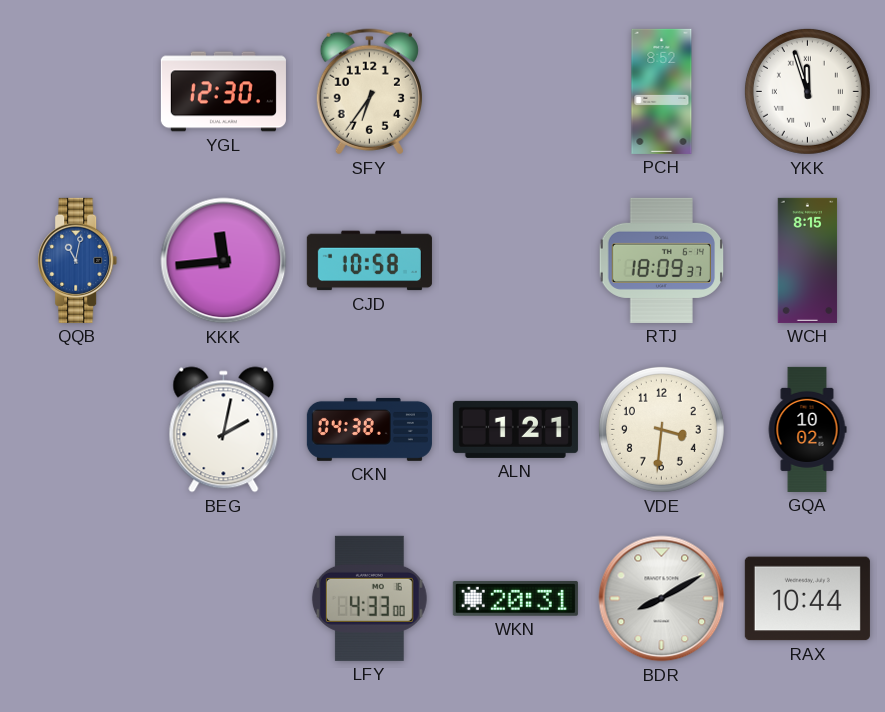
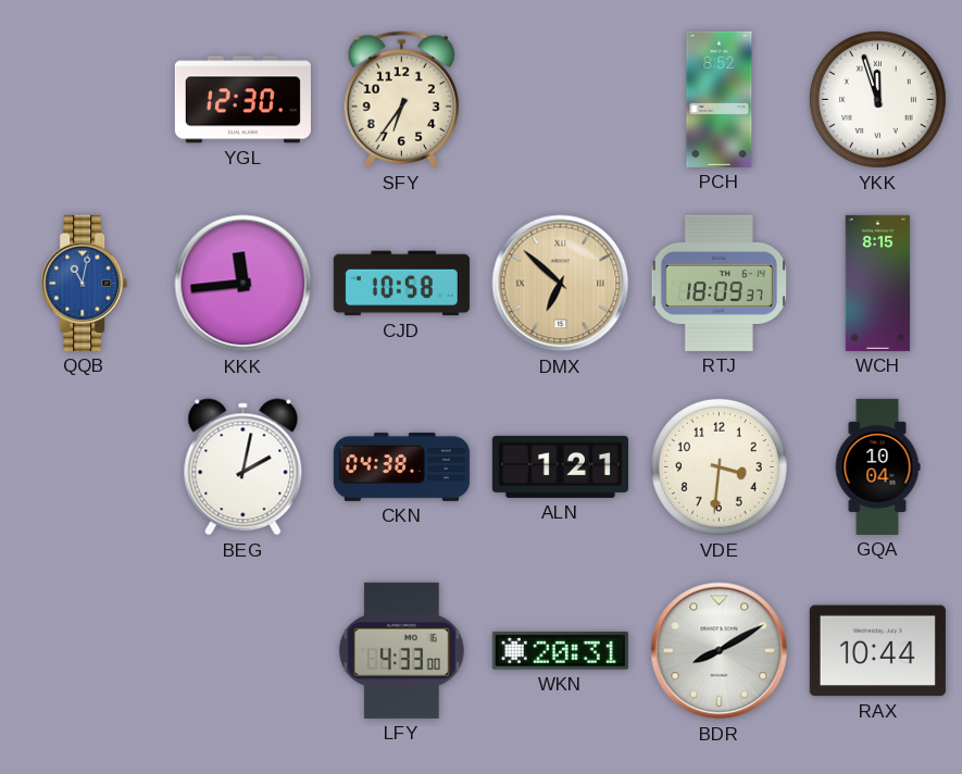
DMX: none -> 6:52
GQA: 10:02 -> 10:04
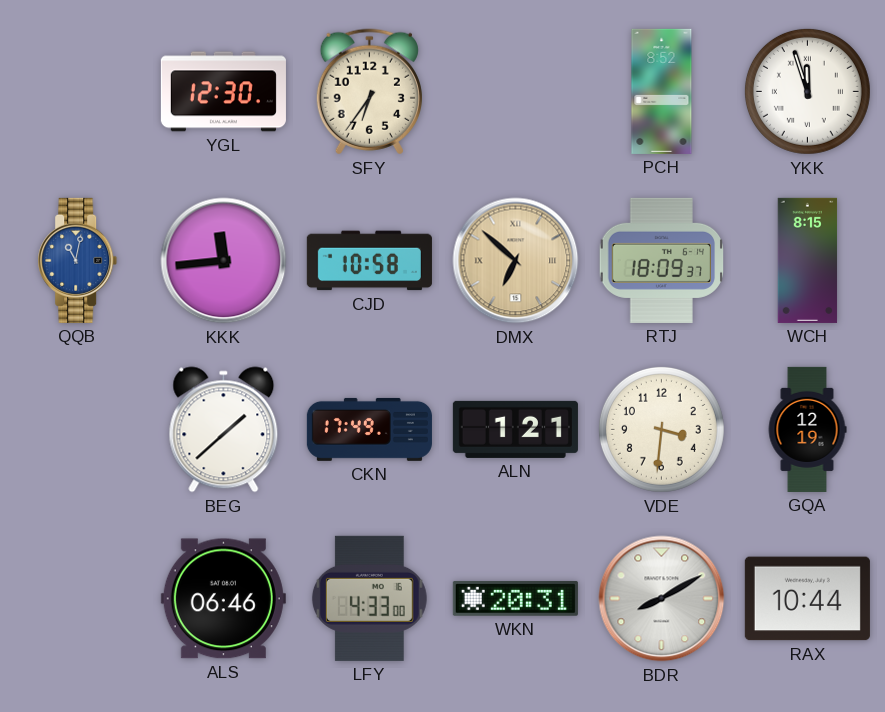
BEG: 2:02 -> 1:38
CKN: 04:38 -> 17:49
GQA: 10:04 -> 12:19
ALS: none -> 06:46
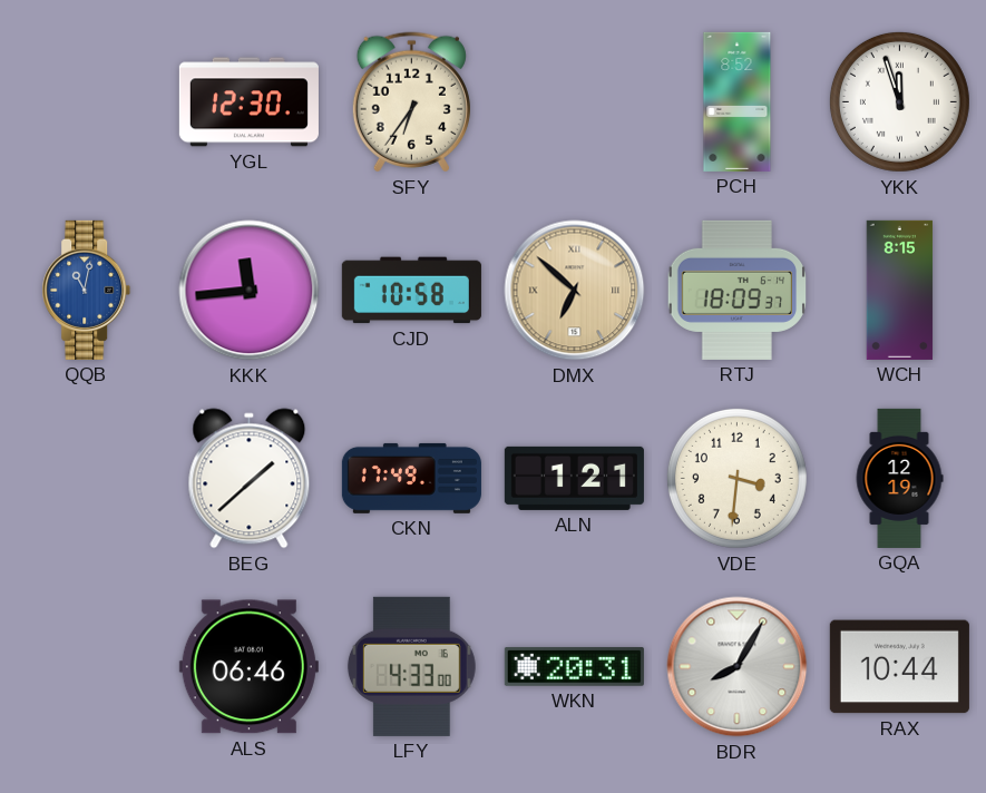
BDR: 8:10 -> 8:05
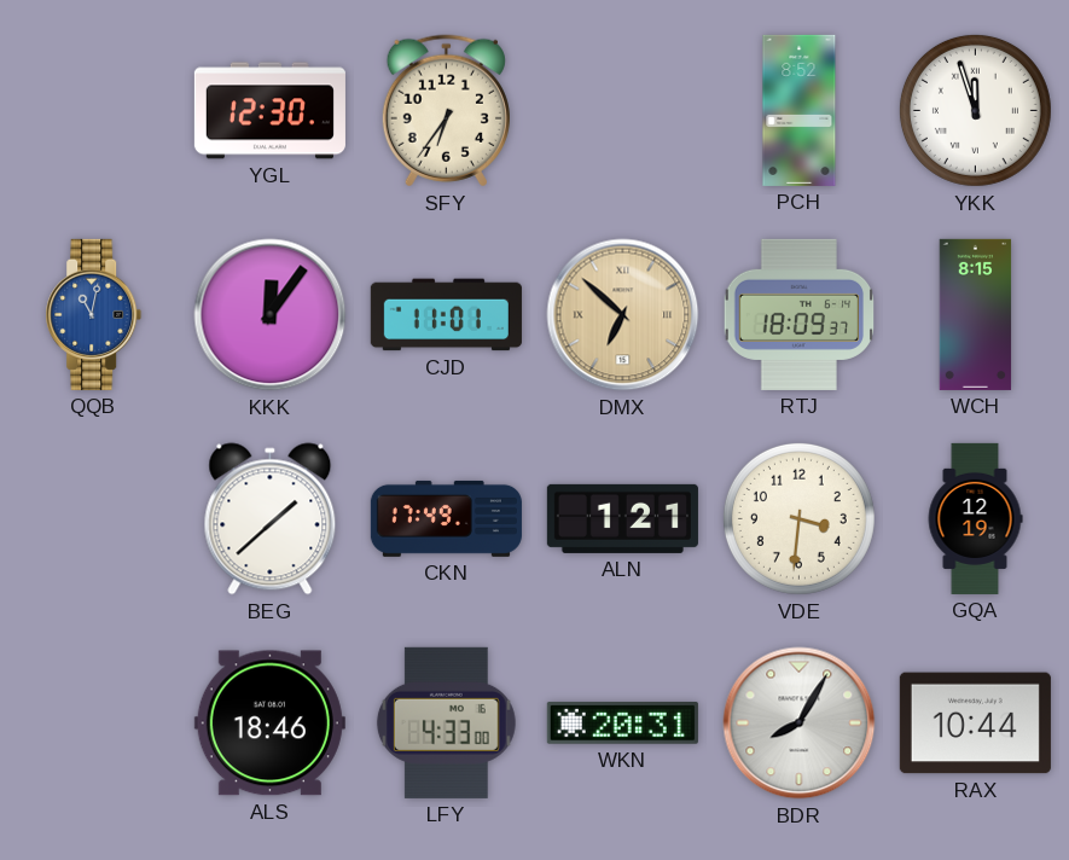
KKK: 11:44 -> 12:06
CJD: 10:58 -> 11:01
ALS: 06:46 -> 18:46
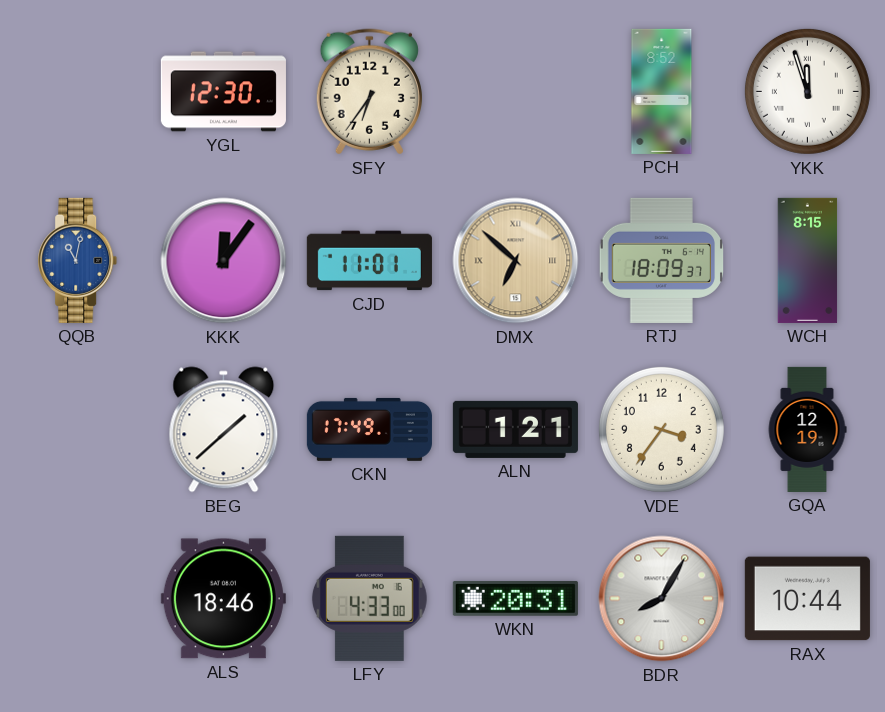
VDE: 3:31 -> 3:36
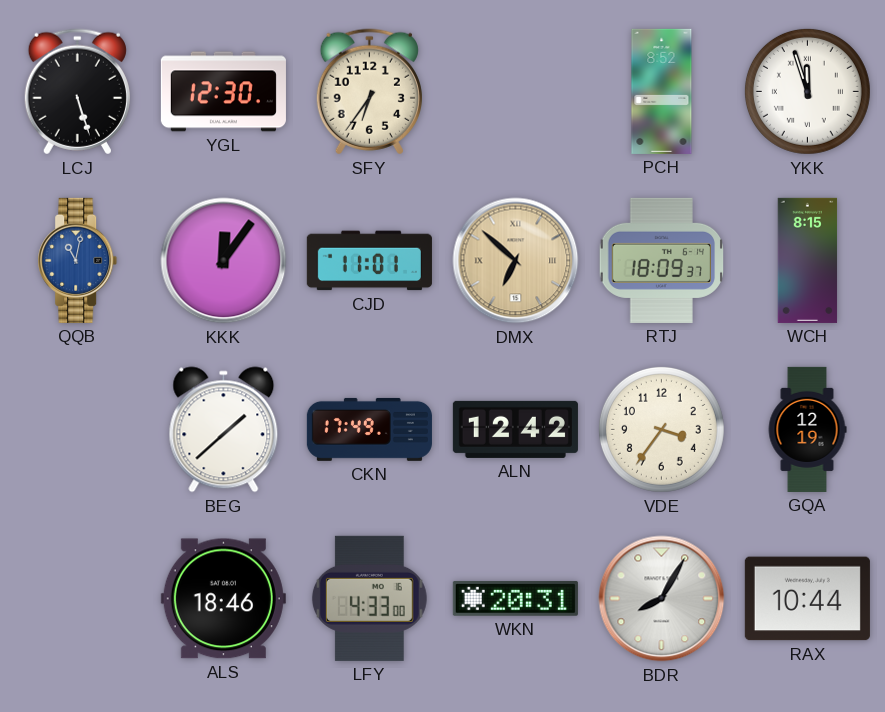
LCJ: none -> 5:27
ALN: 1:21 -> 12:42
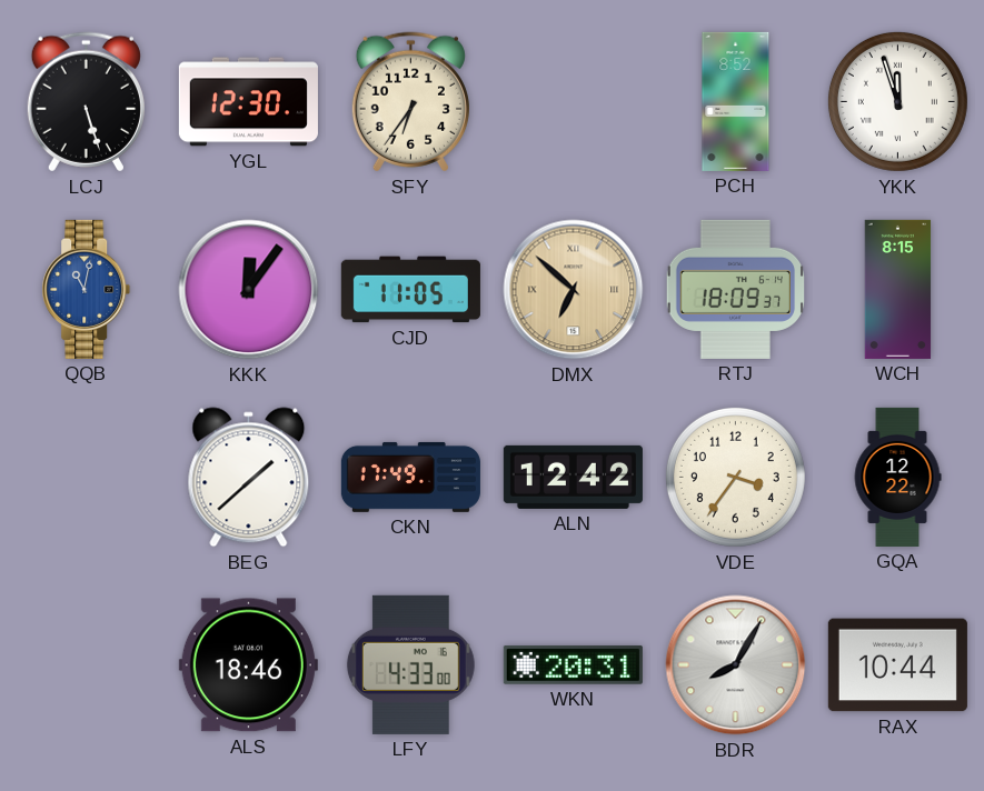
CJD: 11:01 -> 11:05
GQA: 12:19 -> 12:22
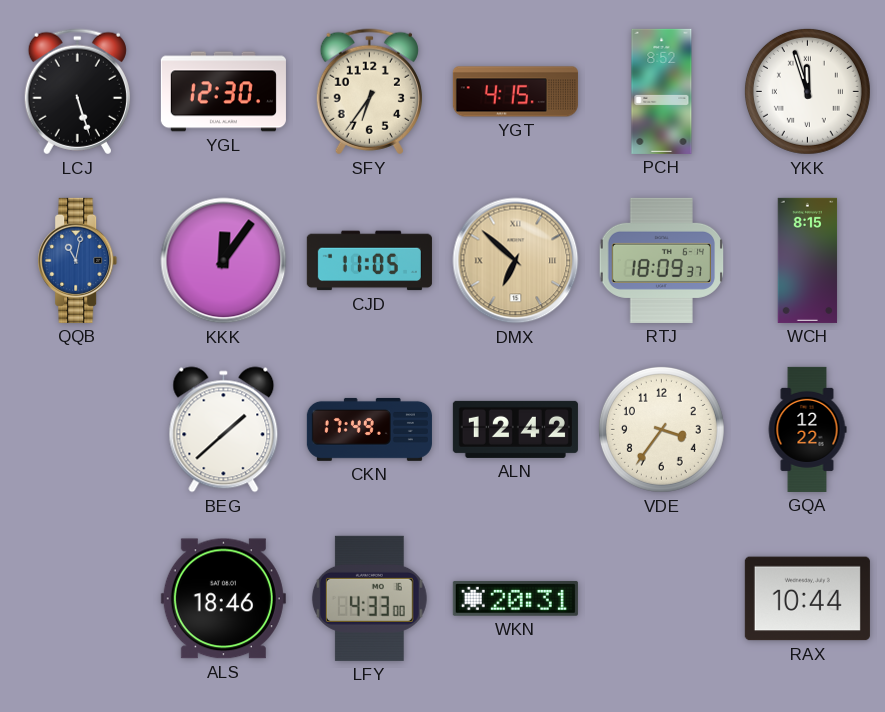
YGT: none -> 4:15
BDR: 8:05 -> none
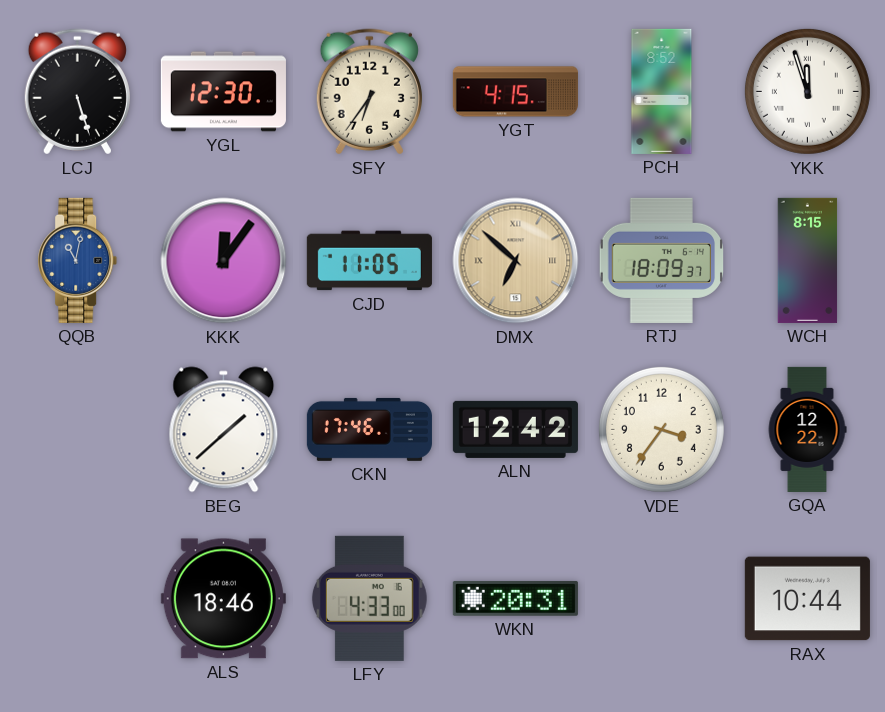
CKN: 17:49 -> 17:46
